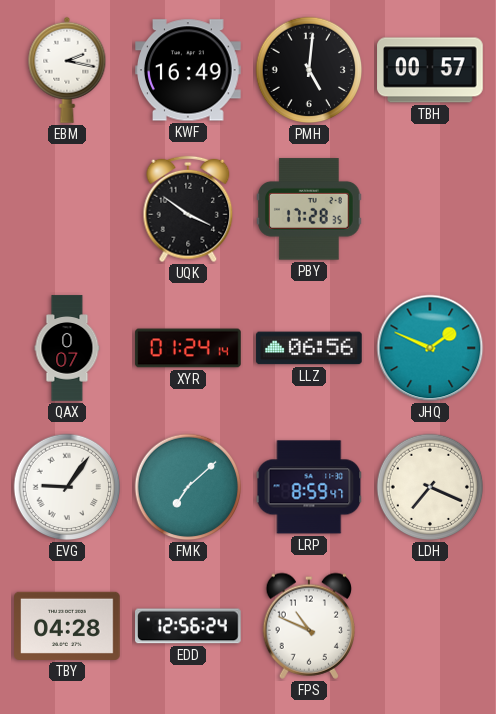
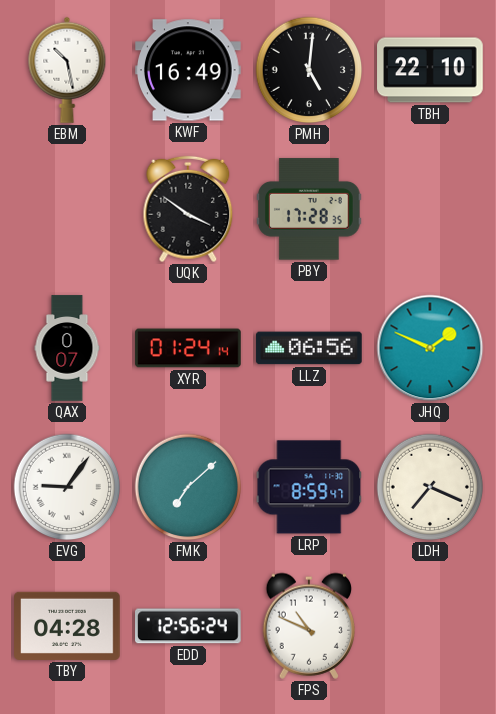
EBM: 2:17 -> 10:28
TBH: 00:57 -> 22:10
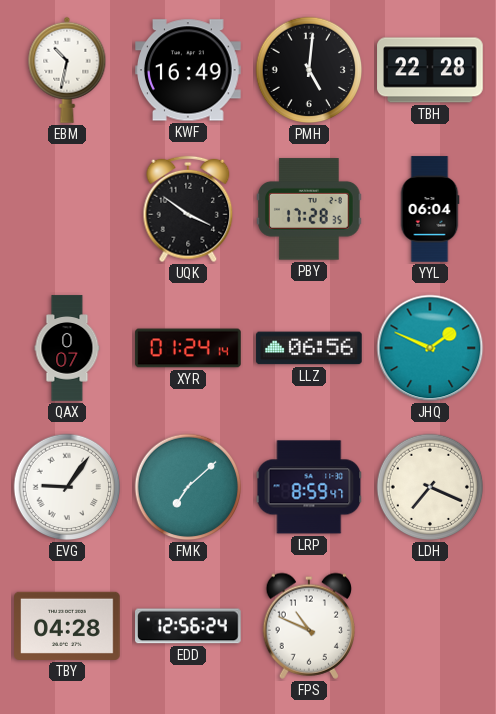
EBM: 10:28 -> 10:32
TBH: 22:10 -> 22:28
YYL: none -> 06:04
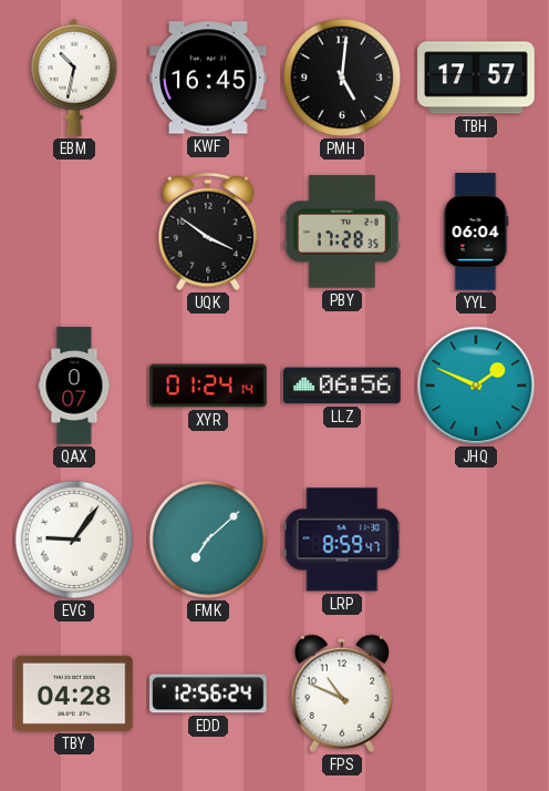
KWF: 16:49 -> 16:45
TBH: 22:28 -> 17:57
LDH: 7:19 -> none
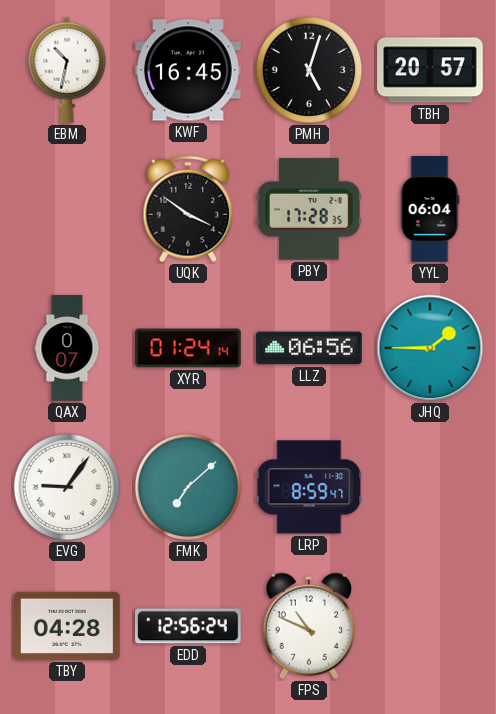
PMH: 5:01 -> 5:03
TBH: 17:57 -> 20:57
JHQ: 1:49 -> 1:45
